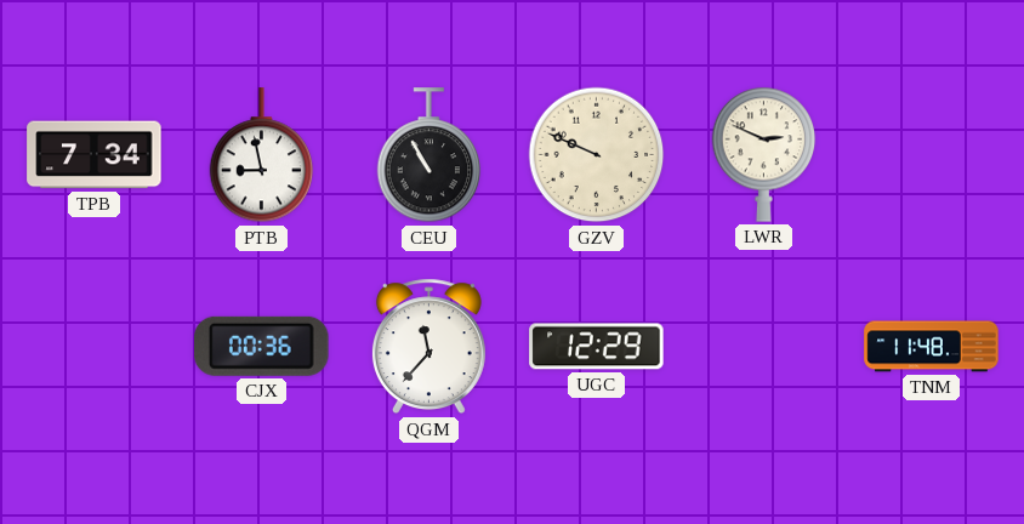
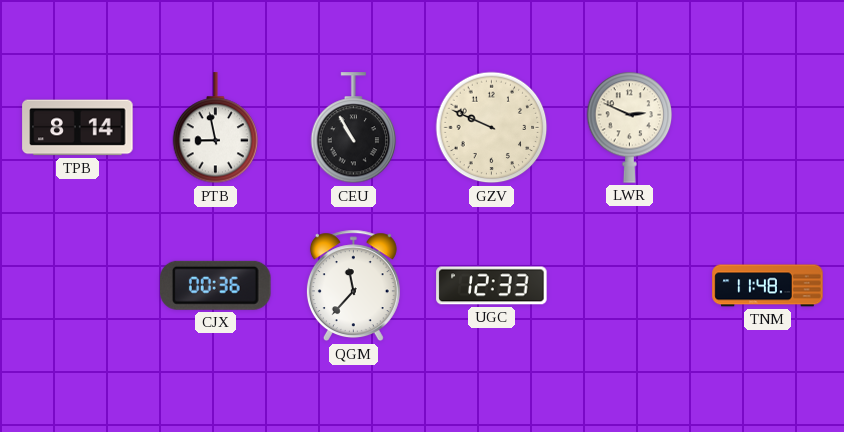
TPB: 7:34 -> 8:14
UGC: 12:29 -> 12:33
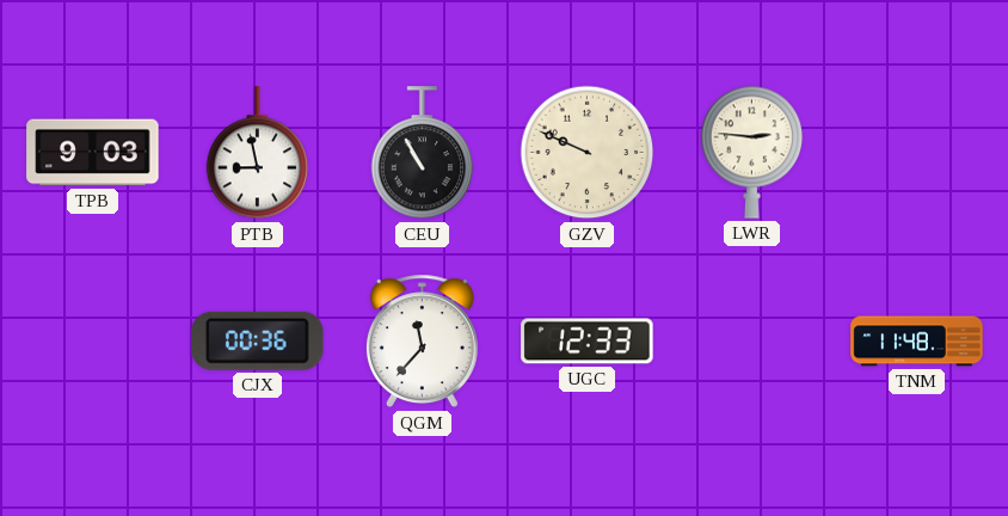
TPB: 8:14 -> 9:03
LWR: 2:49 -> 2:46
